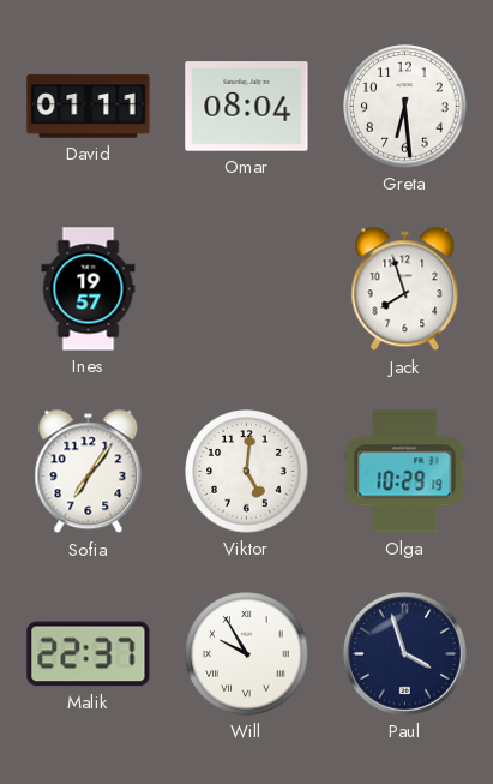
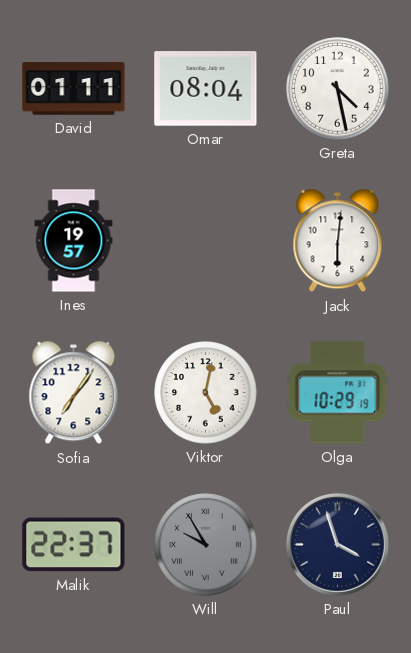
Greta: 6:29 -> 4:28
Jack: 7:57 -> 6:01
Viktor: 5:01 -> 5:02
Will dial: white -> grey
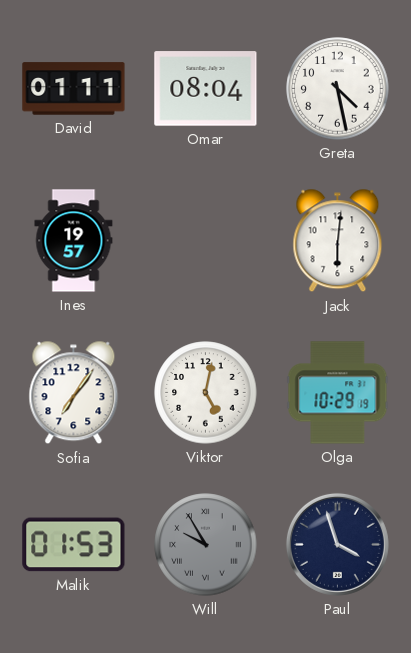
Malik: 22:37 -> 01:53
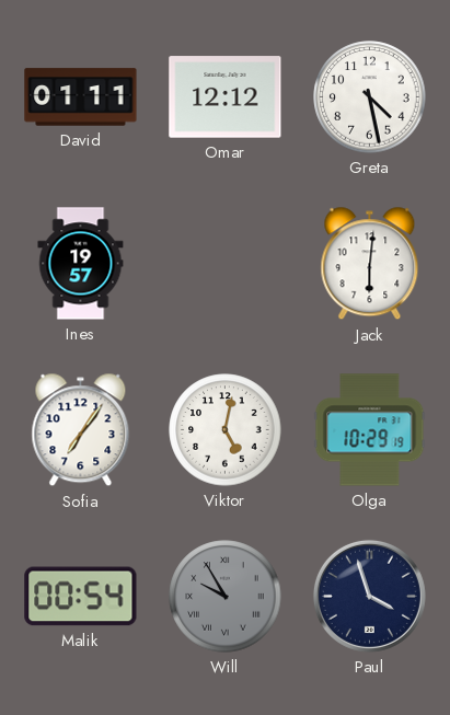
Omar: 08:04 -> 12:12
Malik: 01:53 -> 00:54
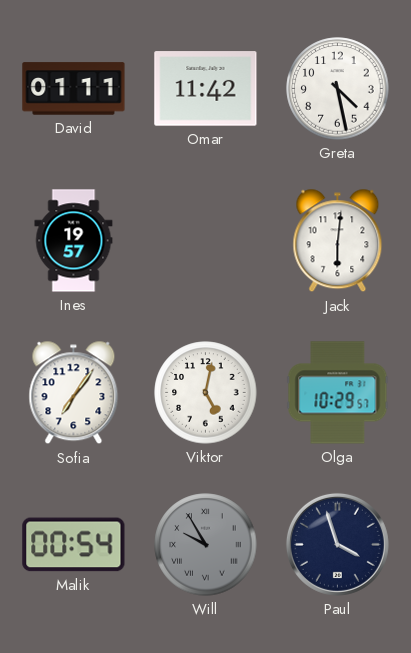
Omar: 12:12 -> 11:42
Olga: 10:29:19 -> 10:29:57
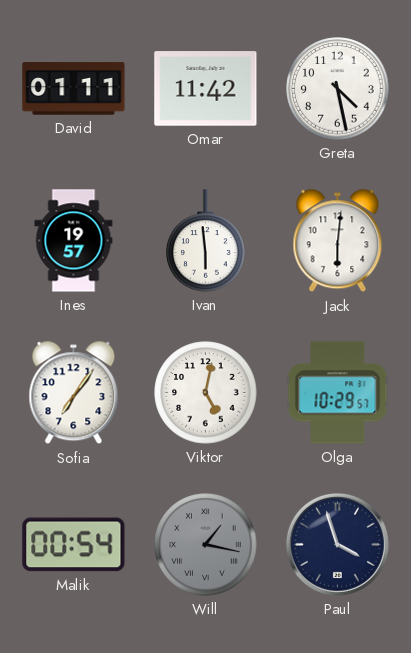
Ivan: none -> 5:59
Will: 9:55 -> 1:17
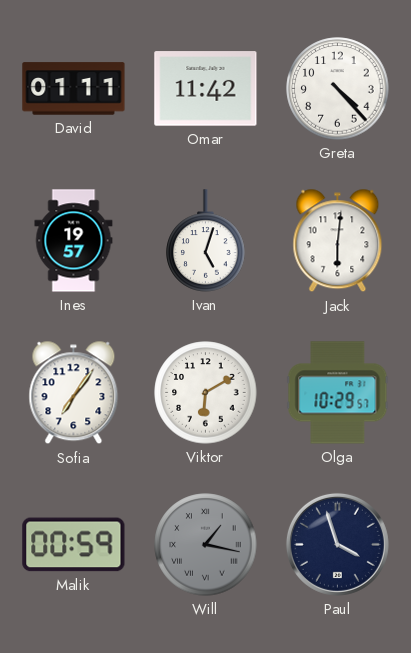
Greta: 4:28 -> 4:23
Ivan: 5:59 -> 5:03
Viktor: 5:02 -> 6:10
Malik: 00:54 -> 00:59
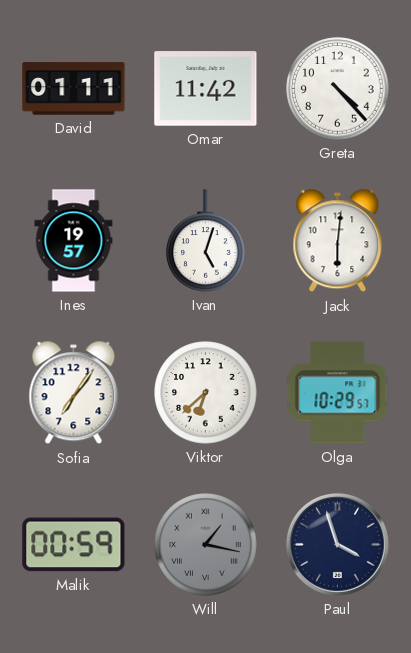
Viktor: 6:10 -> 6:38
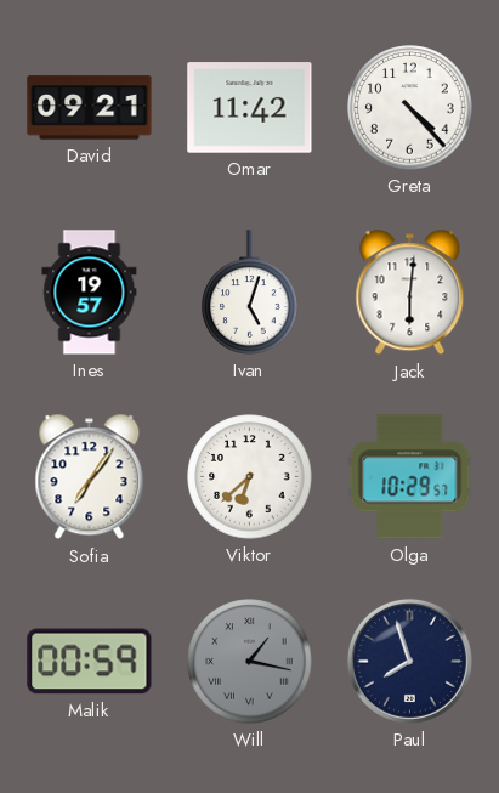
David: 01:11 -> 09:21
Paul: 3:57 -> 7:57
